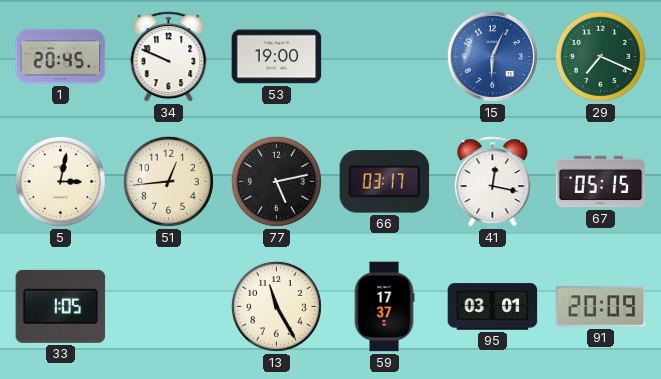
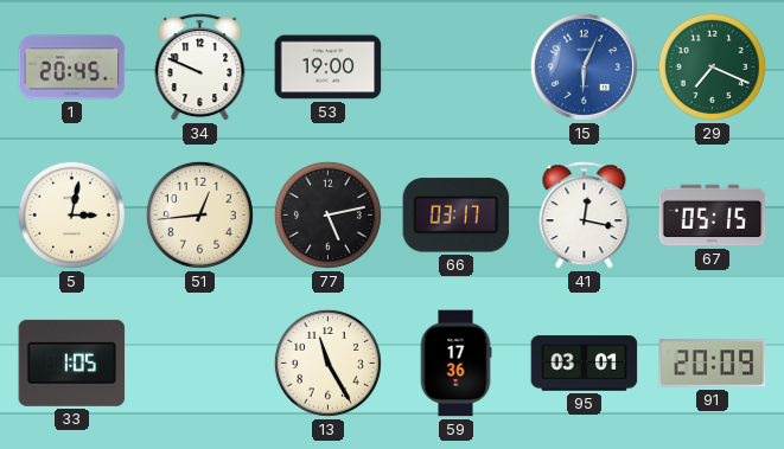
59: 17:37 -> 17:36
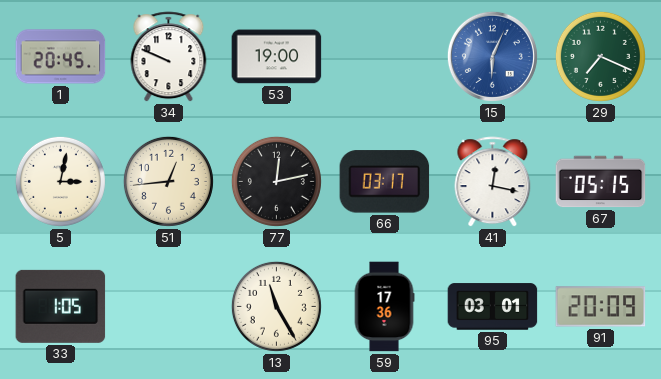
77: 5:13 -> 12:13
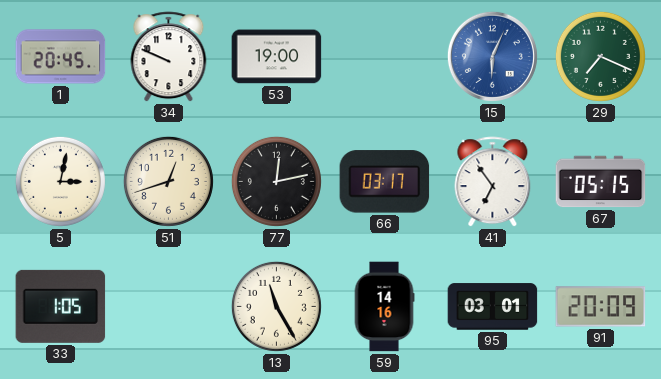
51: 12:44 -> 12:42
41: 12:17 -> 6:54
59: 17:36 -> 14:16
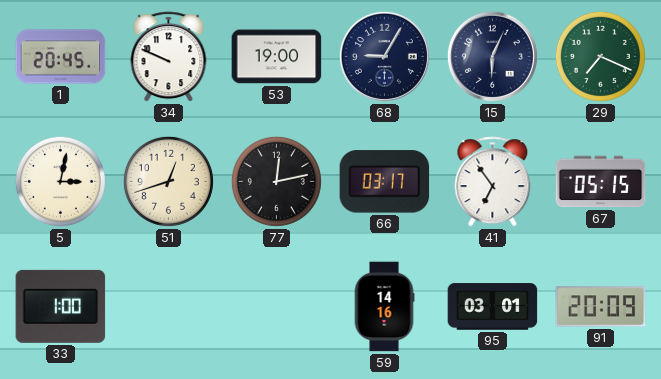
68: none -> 9:05
15 dial: blue -> navy
33: 1:05 -> 1:00
13: 11:25 -> none
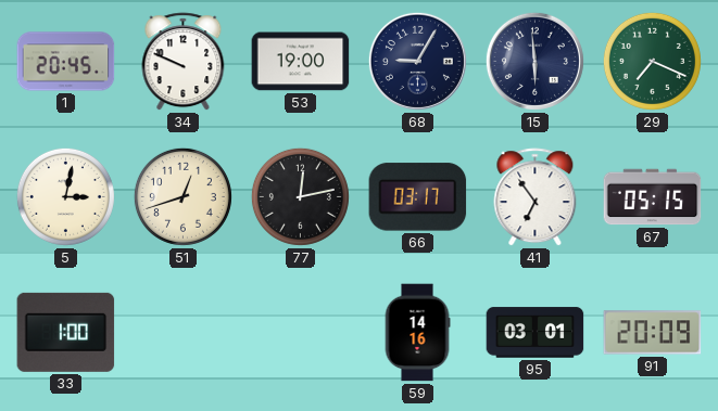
15: 6:04 -> 5:59
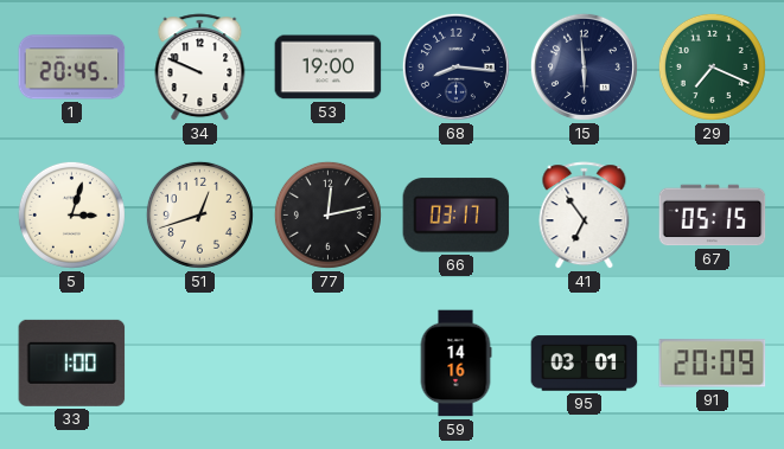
68: 9:05 -> 8:16
5: 3:02 -> 3:03
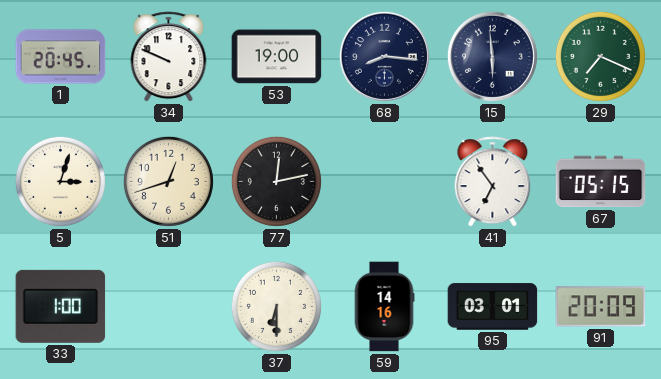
66: 03:17 -> none
37: none -> 6:30
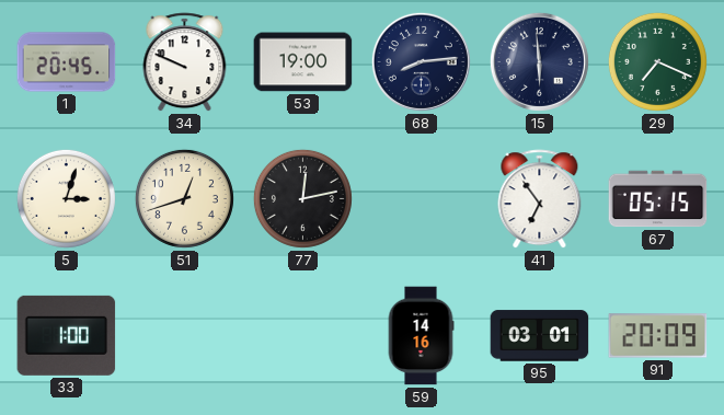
68: 8:16 -> 8:14
37: 6:30 -> none
